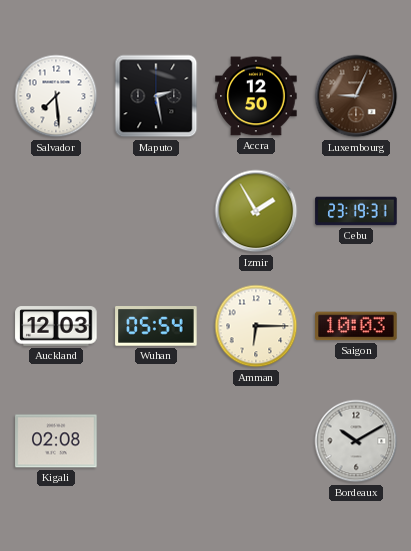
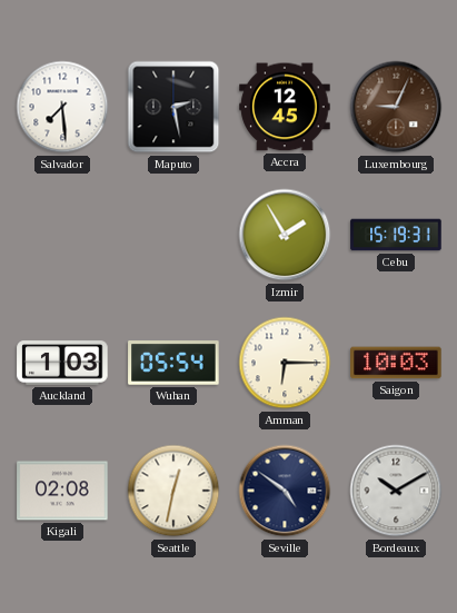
Accra: 12:50 -> 12:45
Cebu: 23:19 -> 15:19
Auckland: 12:03 -> 1:03
Seattle: none -> 12:32
Seville: none -> 4:51
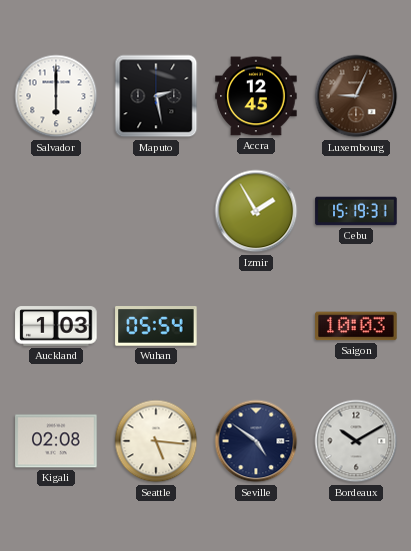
Salvador: 7:29 -> 6:00
Amman: 6:15 -> none
Seattle: 12:32 -> 5:16
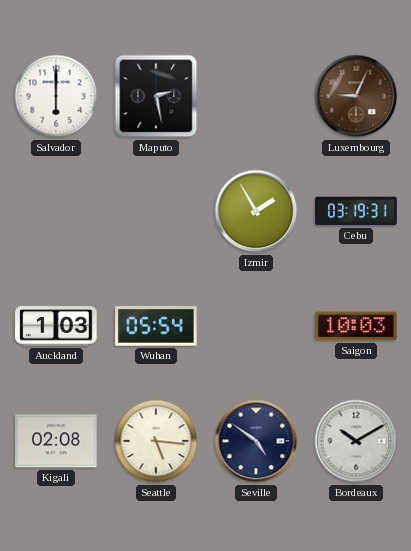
Accra: 12:45 -> none
Cebu: 15:19 -> 03:19
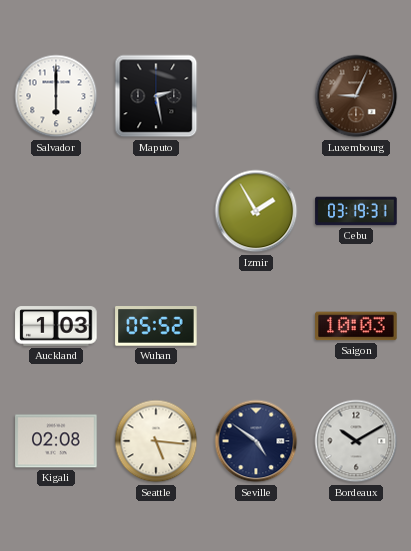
Wuhan: 05:54 -> 05:52
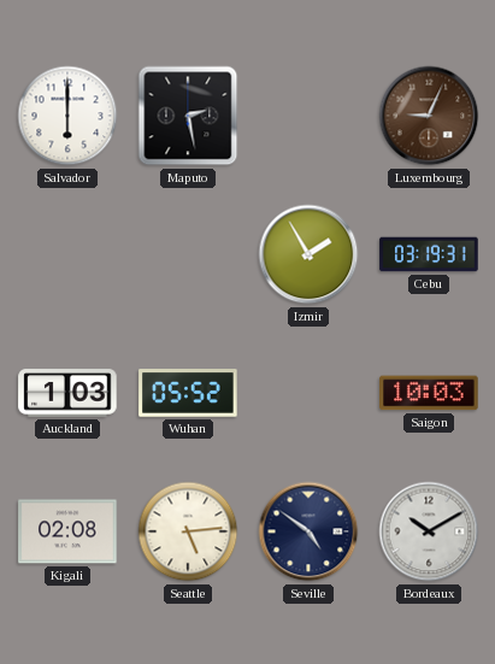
Seattle: 5:16 -> 5:14
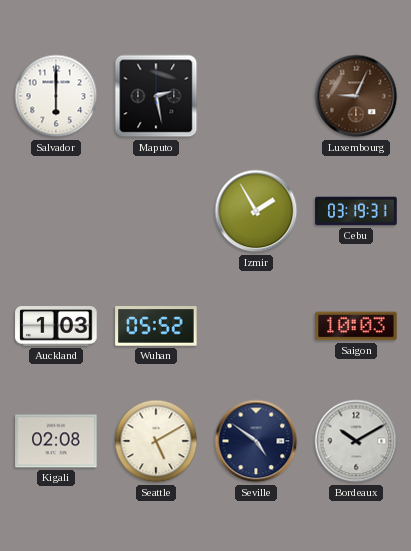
Seattle: 5:14 -> 5:10
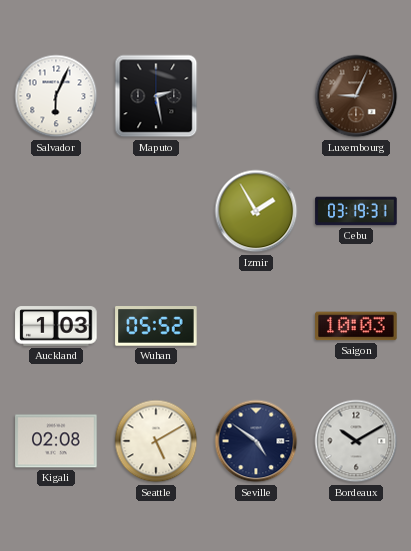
Salvador: 6:00 -> 6:04
